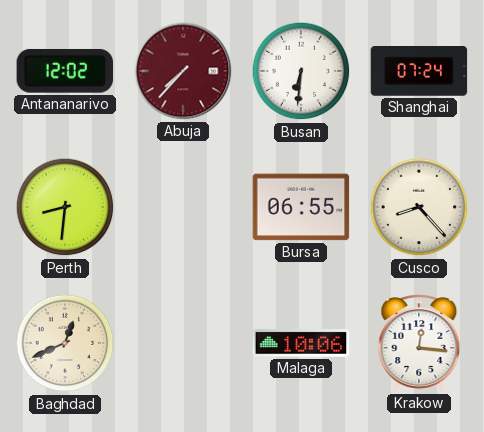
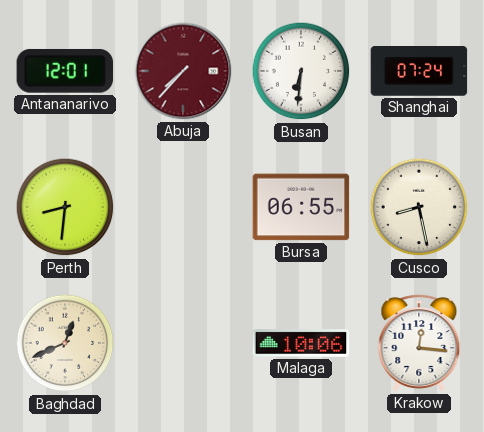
Antananarivo: 12:02 -> 12:01
Cusco: 8:23 -> 8:28
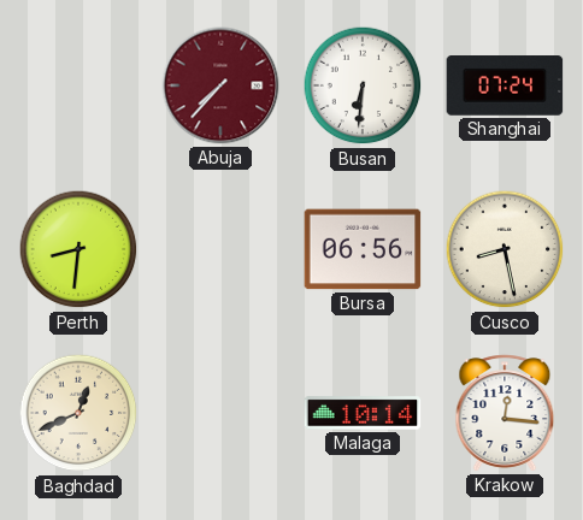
Antananarivo: 12:01 -> none
Bursa: 06:55 -> 06:56
Malaga: 10:06 -> 10:14
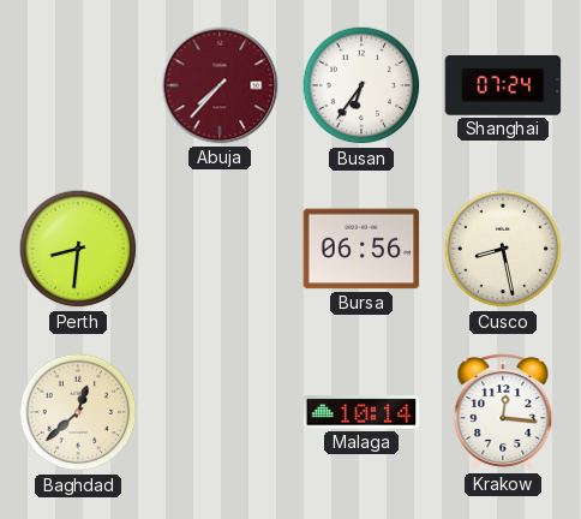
Busan: 6:31 -> 6:36
Baghdad: 12:41 -> 12:38
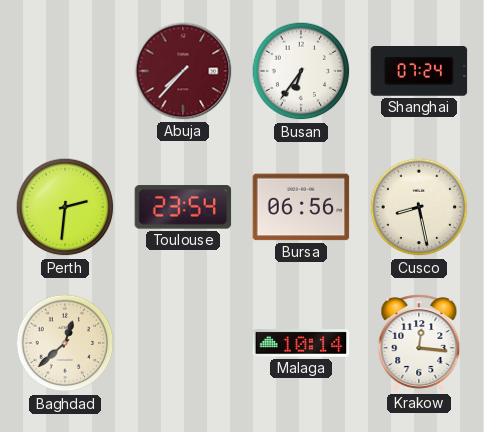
Perth: 8:31 -> 2:31
Toulouse: none -> 23:54
